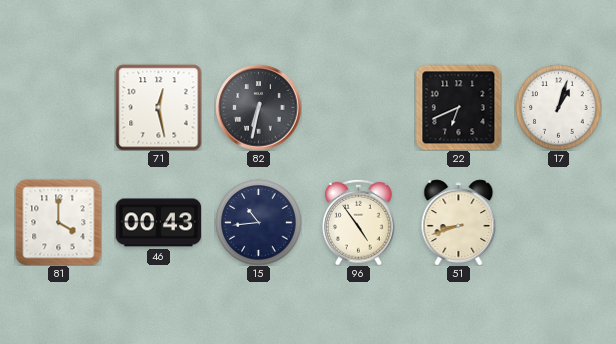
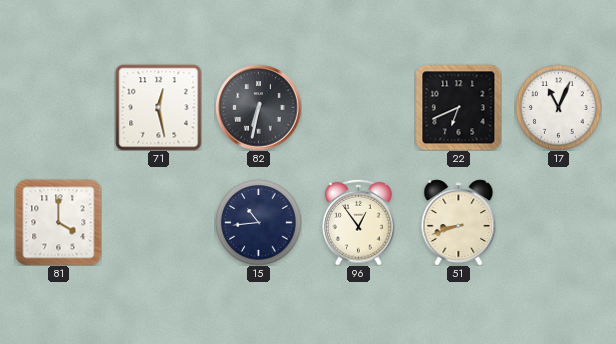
17: 1:03 -> 11:04
46: 00:43 -> none
96: 4:54 -> 12:54
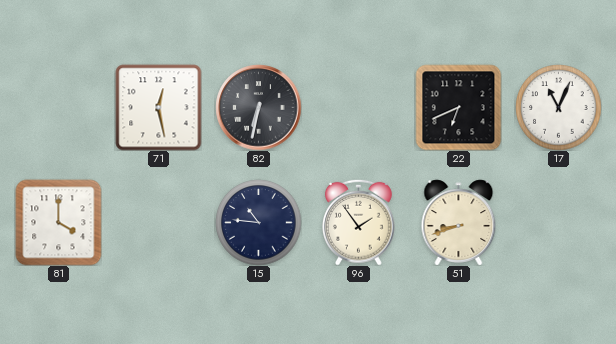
15: 10:44 -> 10:46
96: 12:54 -> 1:54
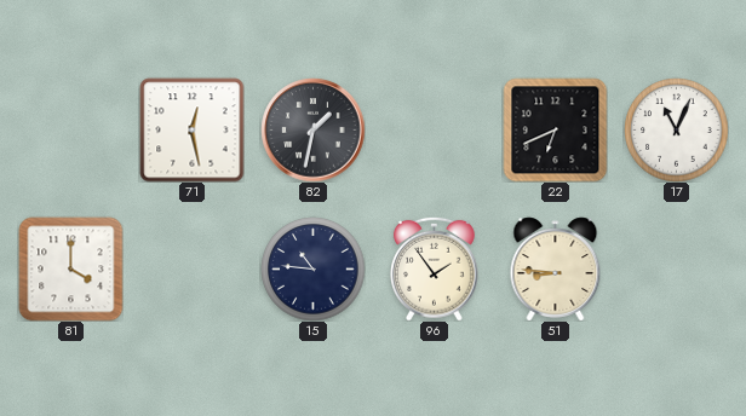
82: 6:32 -> 1:32
51: 8:42 -> 8:46
